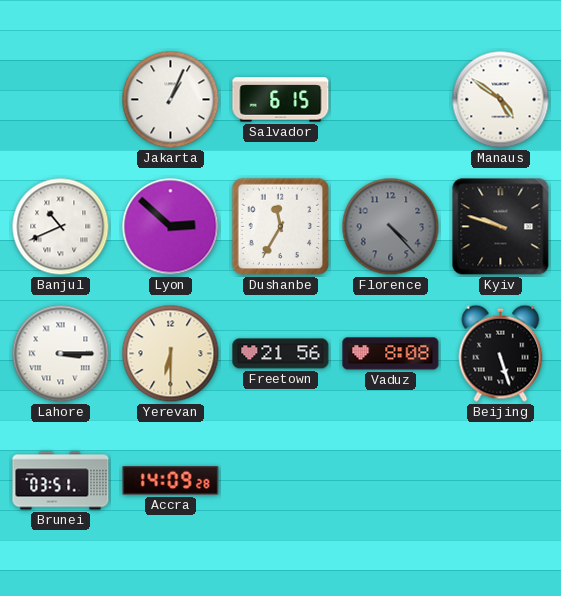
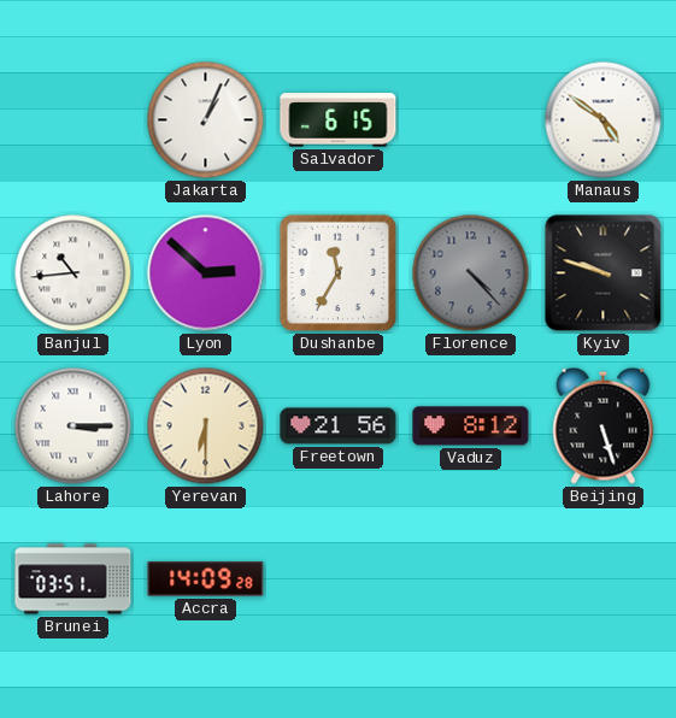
Banjul: 10:41 -> 10:44
Vaduz: 8:08 -> 8:12
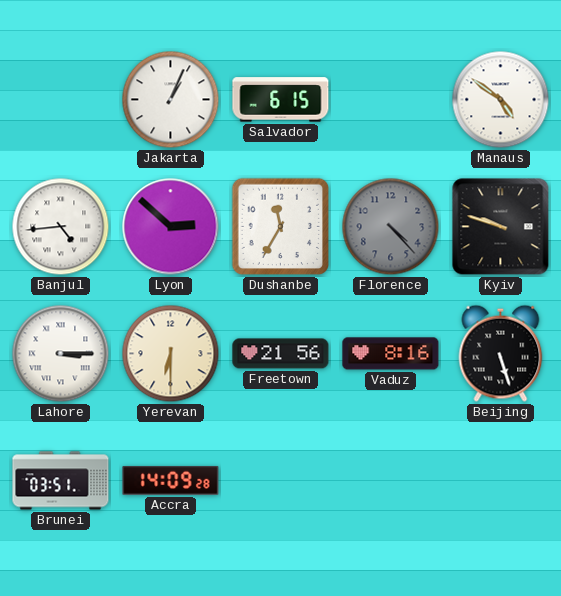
Banjul: 10:44 -> 4:44
Vaduz: 8:12 -> 8:16
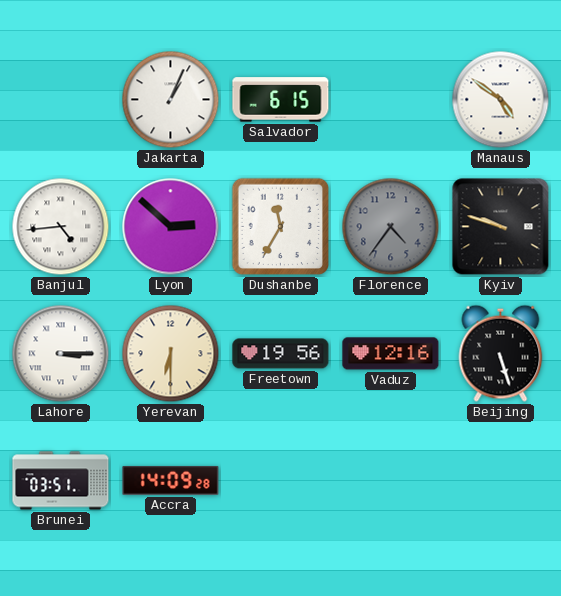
Florence: 4:23 -> 4:36
Freetown: 21:56 -> 19:56
Vaduz: 8:16 -> 12:16
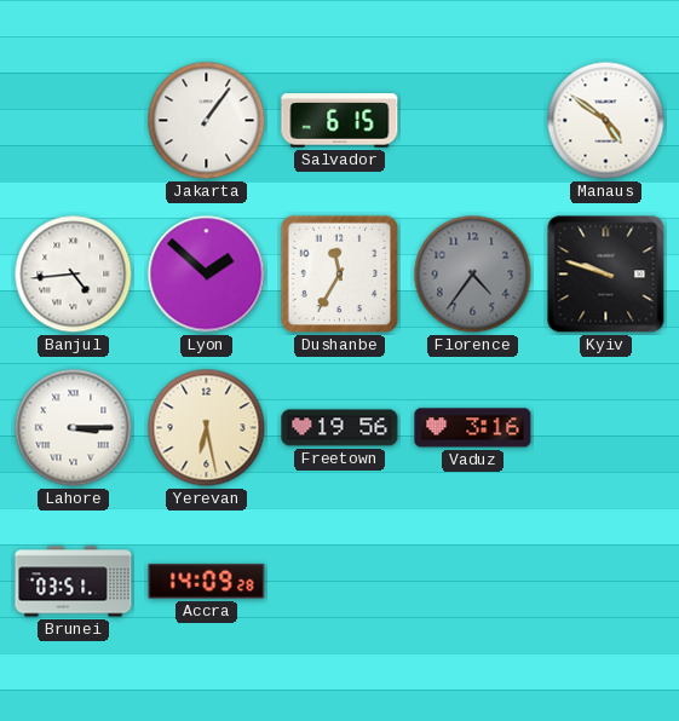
Jakarta: 1:04 -> 1:06
Lyon: 2:52 -> 1:52
Yerevan: 6:30 -> 6:28
Vaduz: 12:16 -> 3:16
Beijing: 5:27 -> none
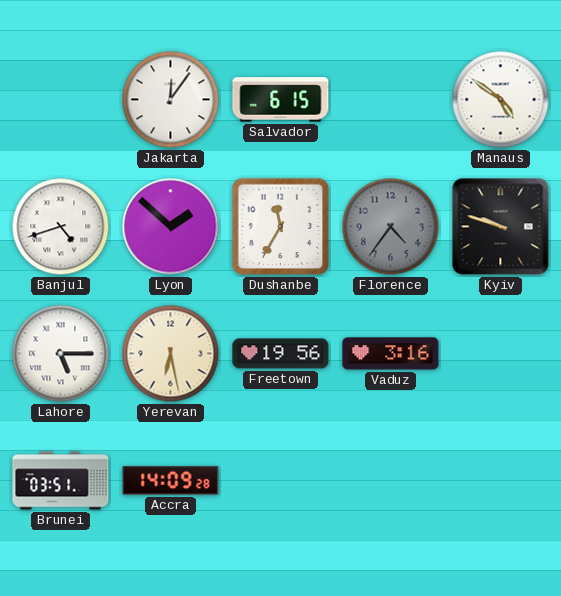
Jakarta: 1:06 -> 12:06
Banjul: 4:44 -> 4:42
Lahore: 3:15 -> 5:15
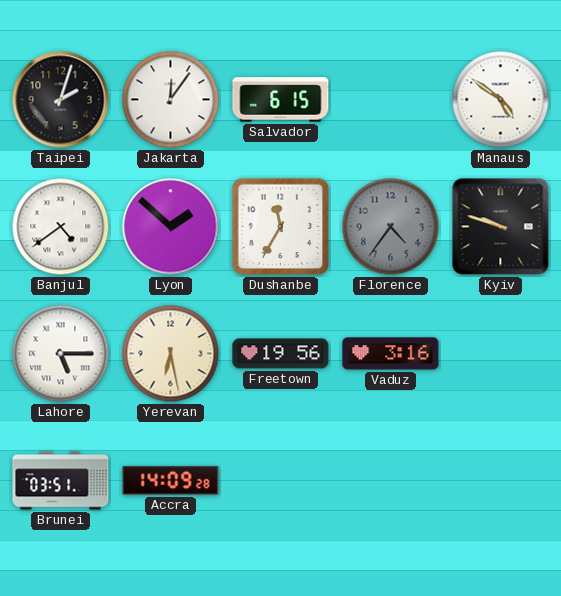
Taipei: none -> 2:03
Banjul: 4:42 -> 4:39
